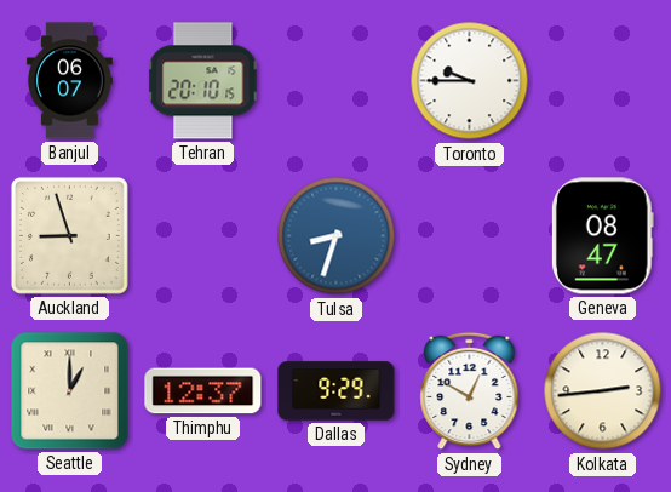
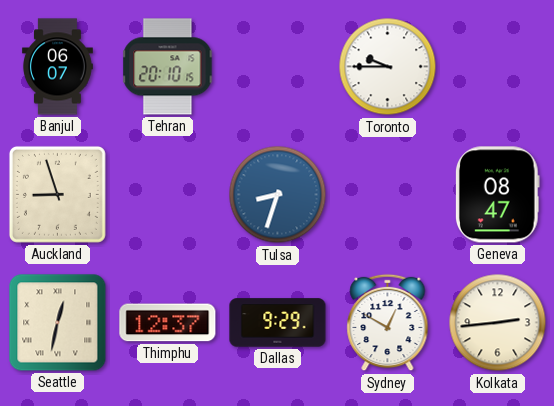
Seattle: 1:00 -> 12:32
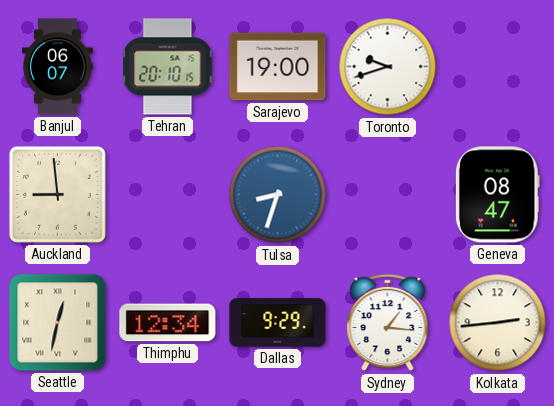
Sarajevo: none -> 19:00
Toronto: 9:45 -> 9:42
Auckland: 8:57 -> 8:59
Thimphu: 12:37 -> 12:34
Sydney: 12:50 -> 1:16
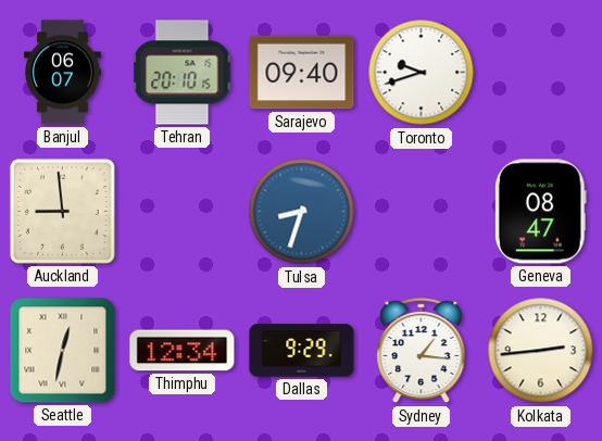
Sarajevo: 19:00 -> 09:40
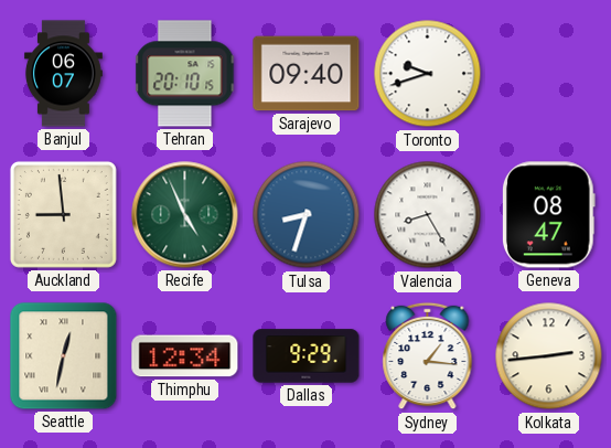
Recife: none -> 4:56
Valencia: none -> 8:25
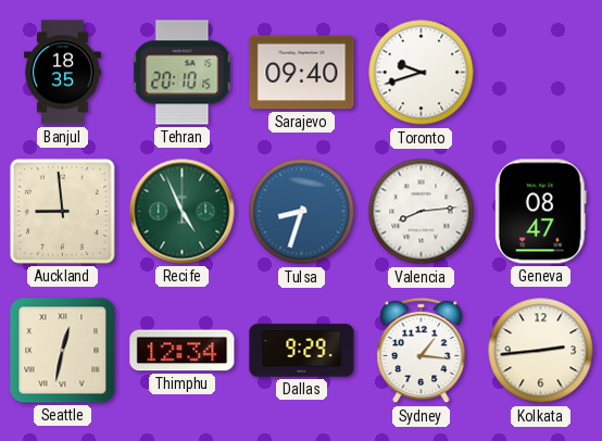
Banjul: 06:07 -> 18:35
Valencia: 8:25 -> 8:14
